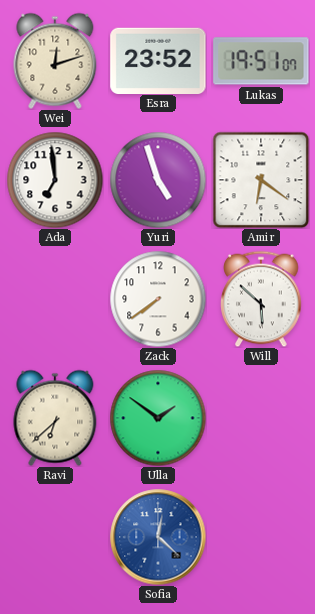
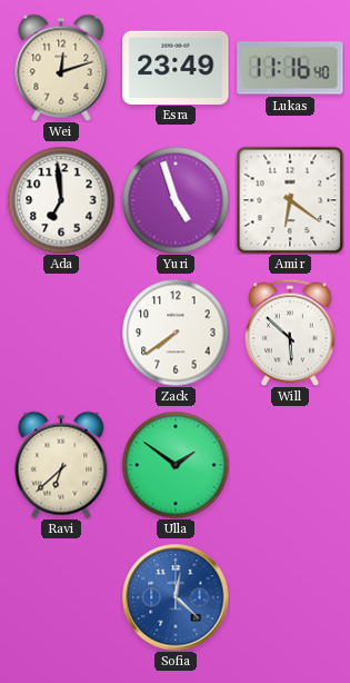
Esra: 23:52 -> 23:49
Lukas: 19:51 -> 11:16
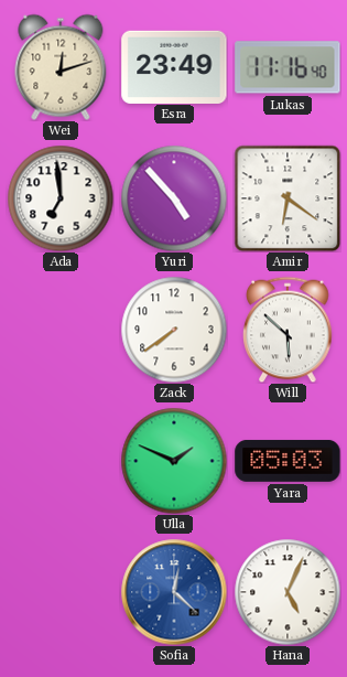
Yuri: 4:57 -> 4:53
Ravi: 6:38 -> none
Ulla: 1:51 -> 1:49
Yara: none -> 05:03
Hana: none -> 5:04
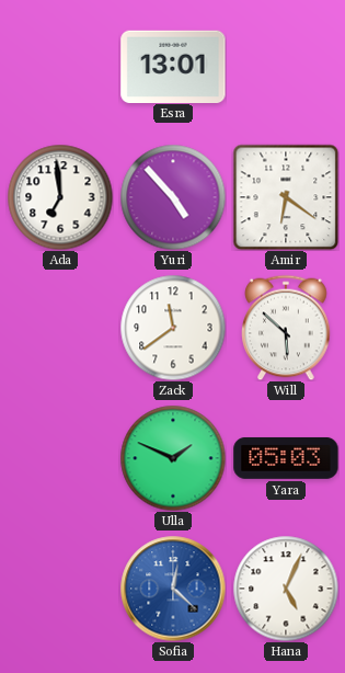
Wei: 12:12 -> none
Esra: 23:49 -> 13:01
Lukas: 11:16 -> none
Zack: 7:39 -> 11:39
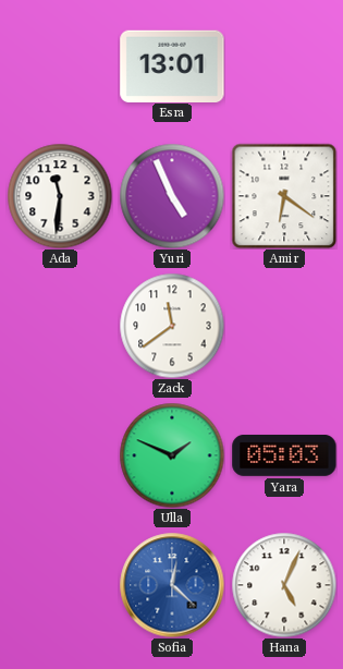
Ada: 6:59 -> 11:31
Yuri: 4:53 -> 4:56
Will: 5:52 -> none
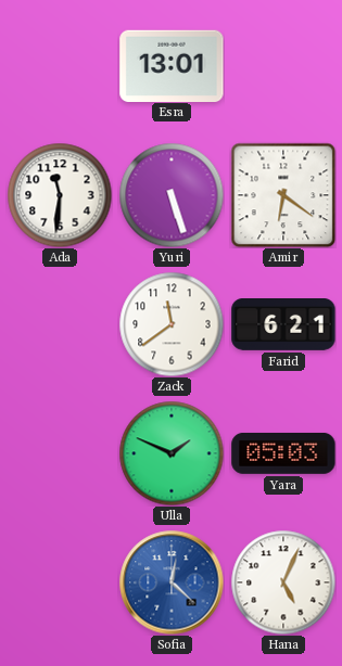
Yuri: 4:56 -> 5:27
Farid: none -> 6:21
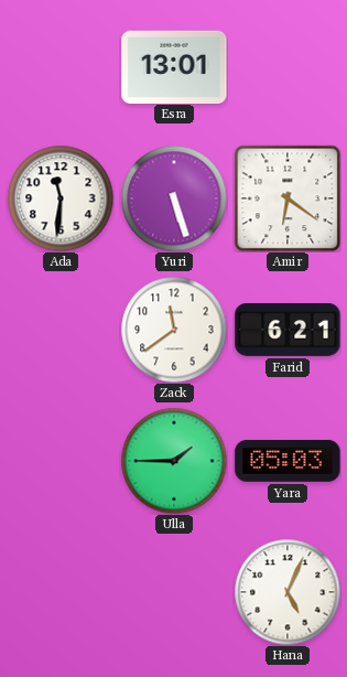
Ulla: 1:49 -> 1:45
Sofia: 12:22 -> none
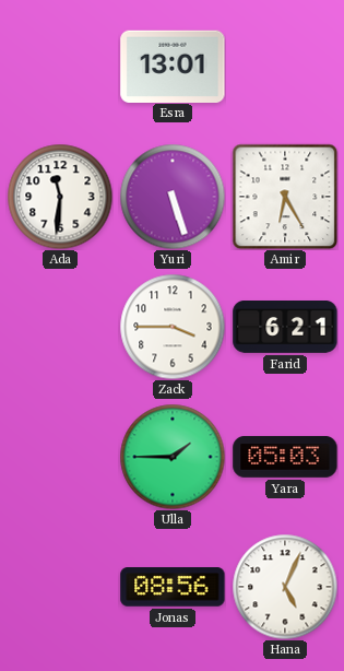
Amir: 6:21 -> 6:25
Zack: 11:39 -> 3:45
Jonas: none -> 08:56
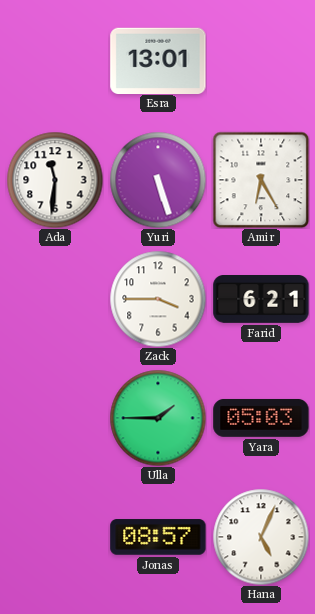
Jonas: 08:56 -> 08:57
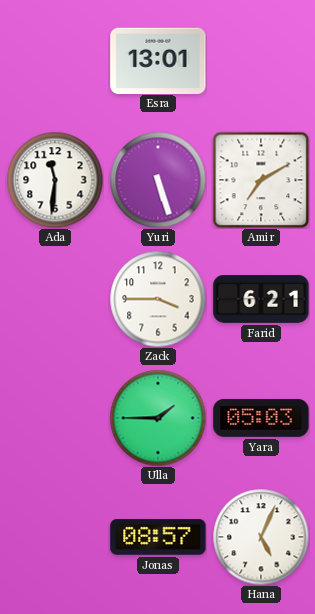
Amir: 6:25 -> 7:10
